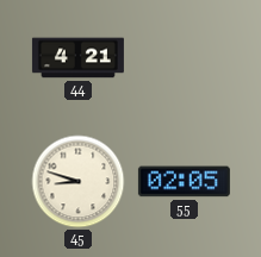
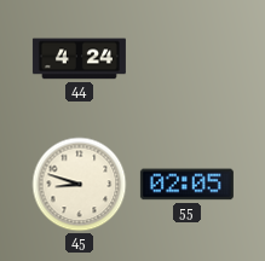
44: 4:21 -> 4:24
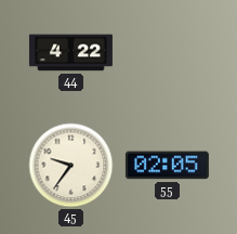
44: 4:24 -> 4:22
45: 8:48 -> 9:36
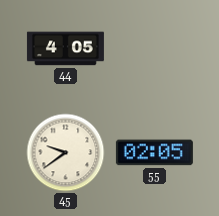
44: 4:22 -> 4:05
45: 9:36 -> 9:39
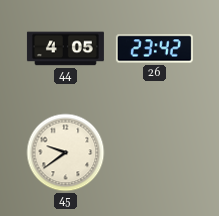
26: none -> 23:42
55: 02:05 -> none
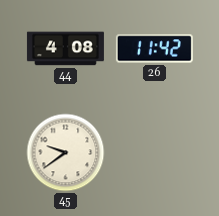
44: 4:05 -> 4:08
26: 23:42 -> 11:42
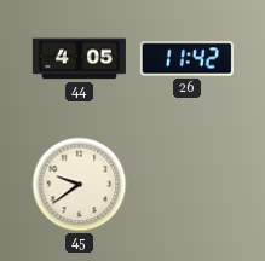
44: 4:08 -> 4:05
